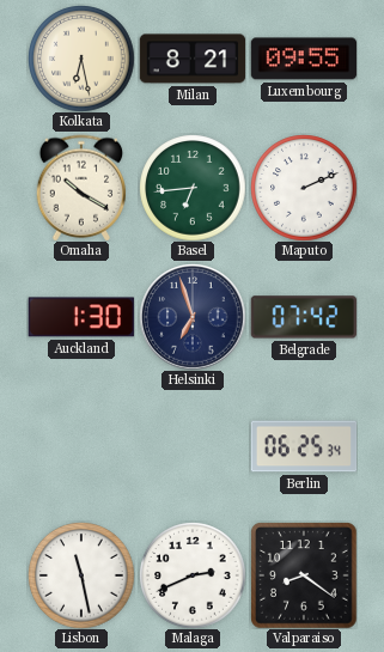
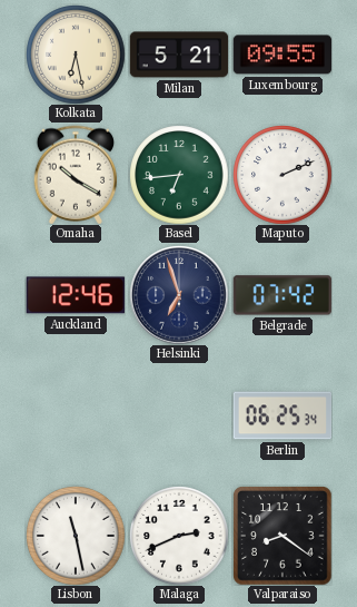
Milan: 8:21 -> 5:21
Auckland: 1:30 -> 12:46
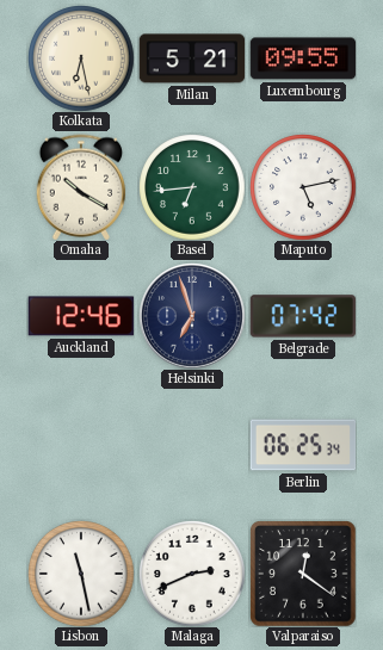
Maputo: 2:11 -> 5:13
Valparaiso: 8:21 -> 12:21
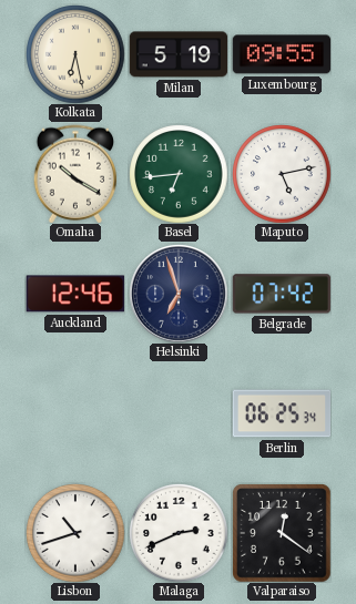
Milan: 5:21 -> 5:19
Lisbon: 11:28 -> 10:42
